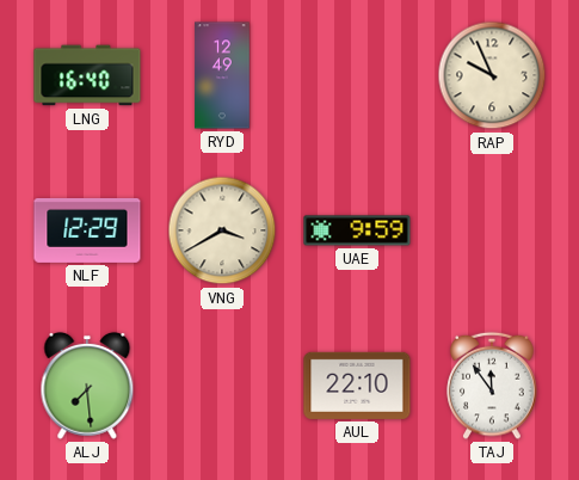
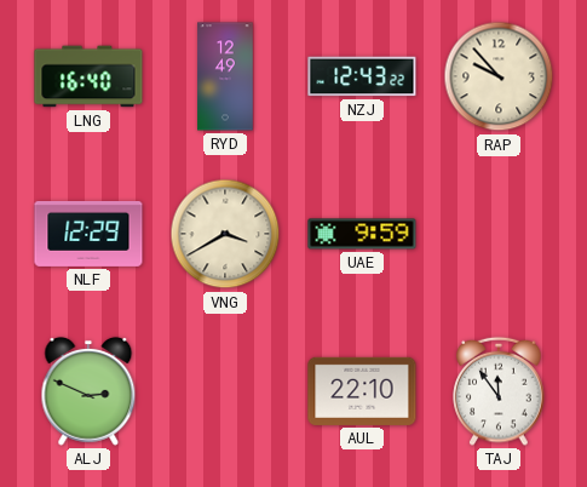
NZJ: none -> 12:43
RAP: 9:56 -> 9:53
ALJ: 7:29 -> 2:49
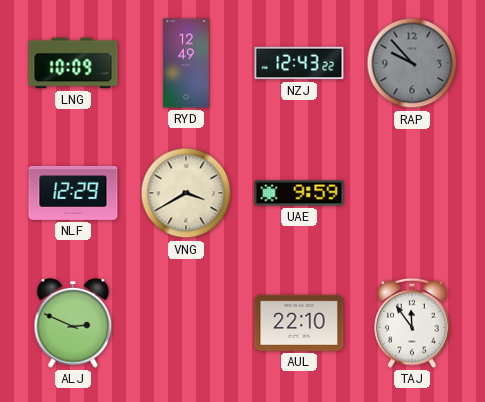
LNG: 16:40 -> 10:09
RAP dial: cream -> grey
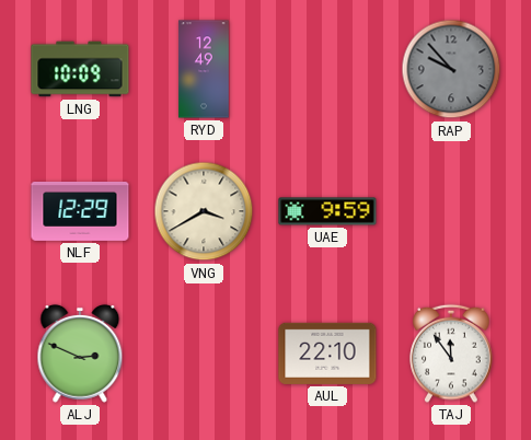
NZJ: 12:43 -> none
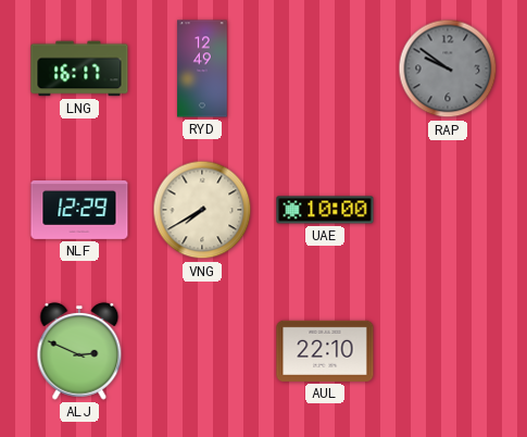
LNG: 10:09 -> 16:17
RAP: 9:53 -> 9:51
VNG: 3:40 -> 7:40
UAE: 9:59 -> 10:00
TAJ: 11:54 -> none
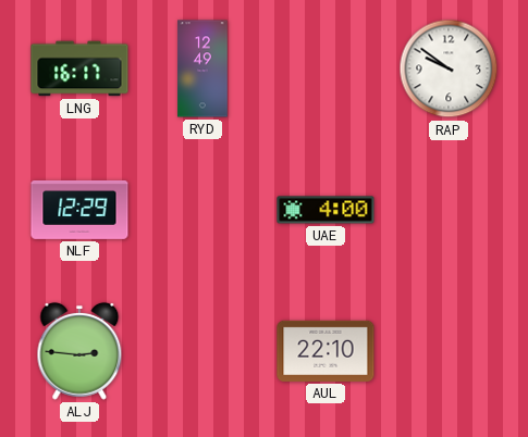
RAP dial: grey -> white
VNG: 7:40 -> none
UAE: 10:00 -> 4:00
ALJ: 2:49 -> 2:46
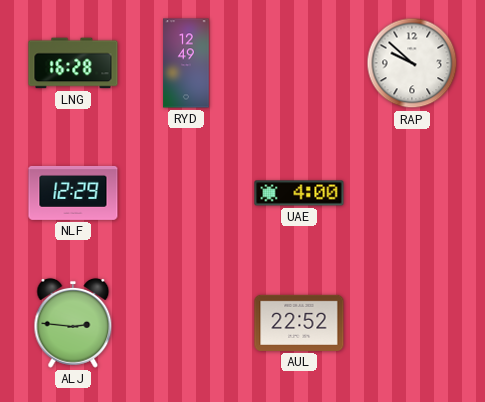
LNG: 16:17 -> 16:28
RAP: 9:51 -> 9:52
AUL: 22:10 -> 22:52
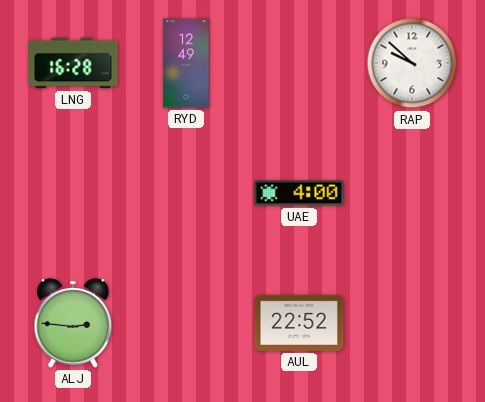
NLF: 12:29 -> none
